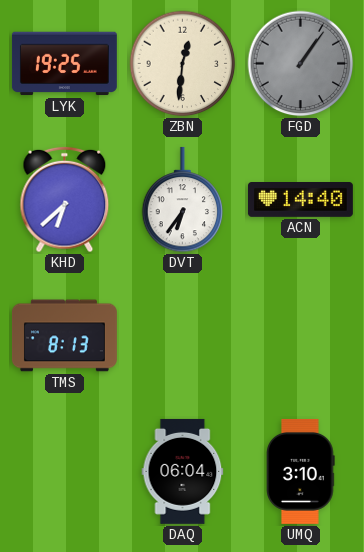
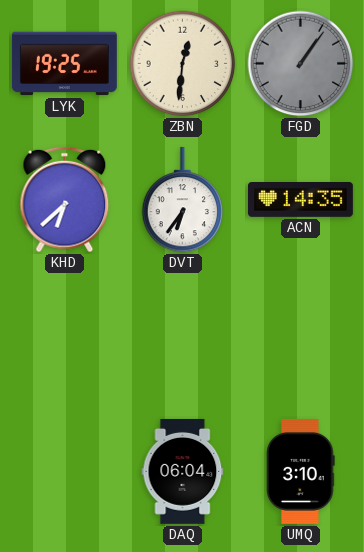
ACN: 14:40 -> 14:35
TMS: 8:13 -> none
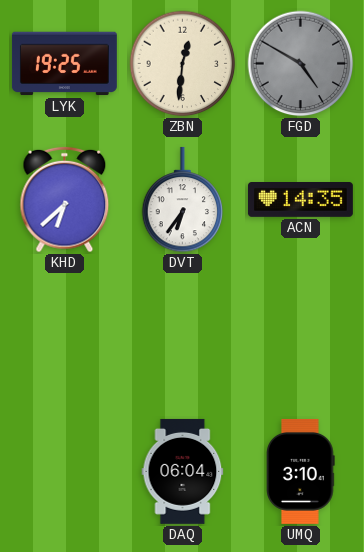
FGD: 1:06 -> 4:50
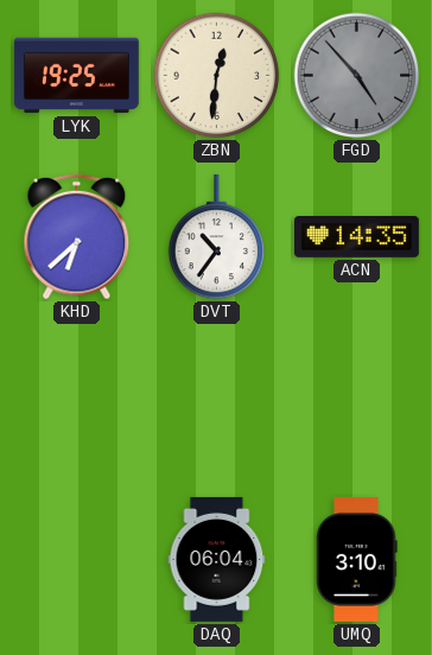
FGD: 4:50 -> 4:53
DVT: 6:36 -> 10:36
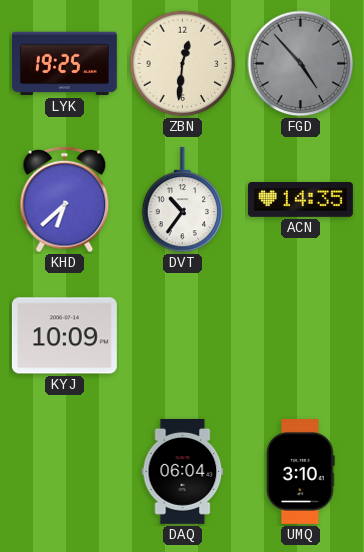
KYJ: none -> 10:09
